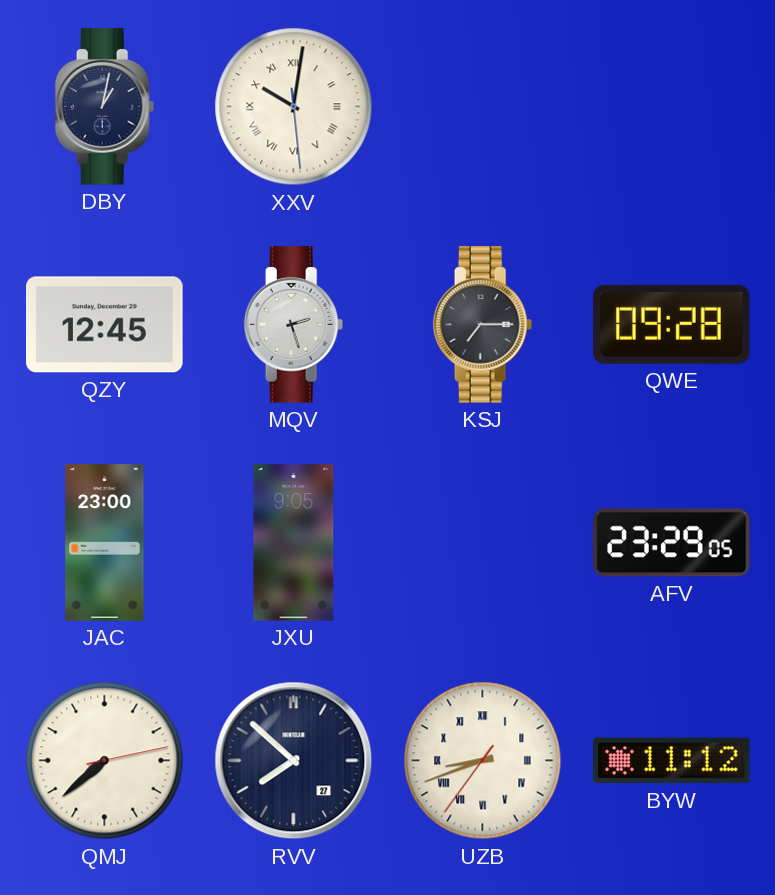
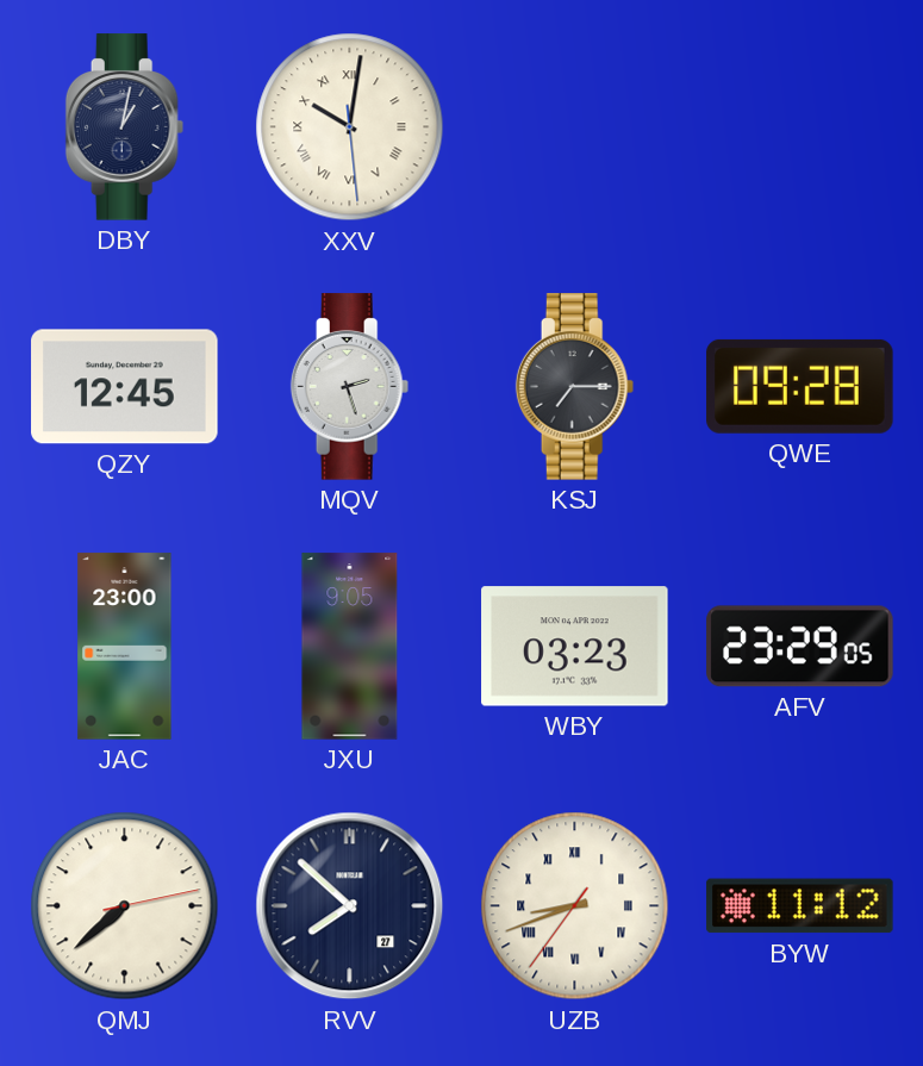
WBY: none -> 03:23
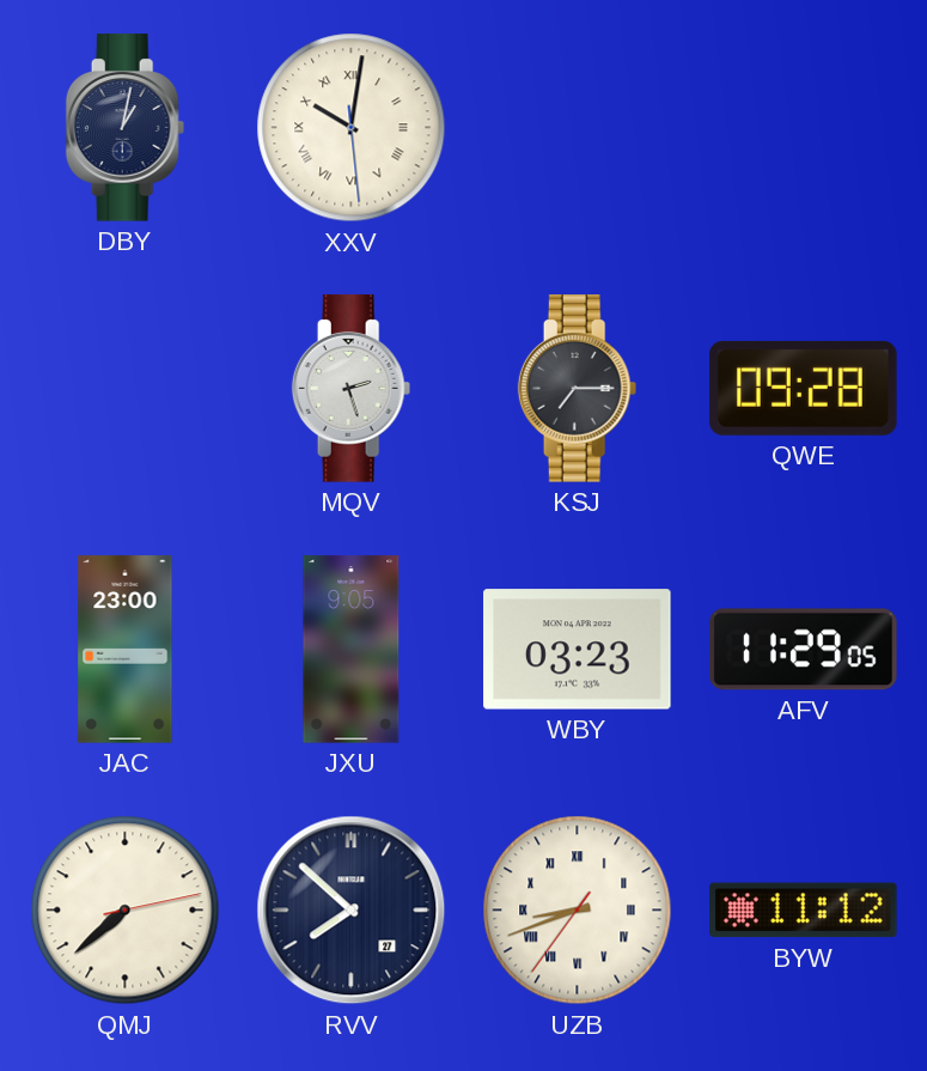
QZY: 12:45 -> none
AFV: 23:29 -> 11:29
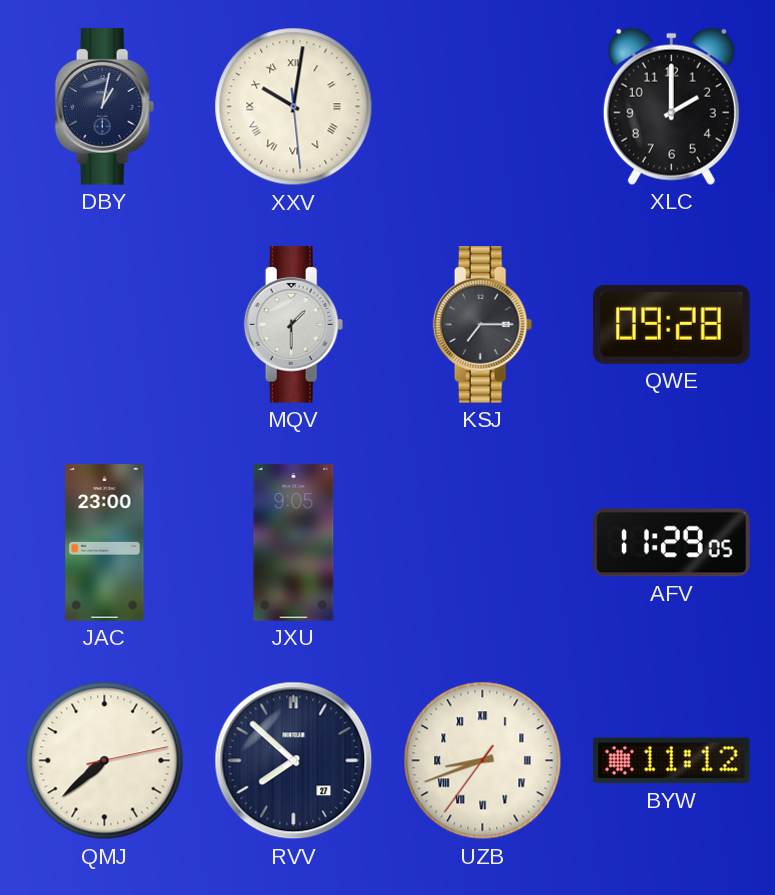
XLC: none -> 2:00
MQV: 2:27 -> 1:30
WBY: 03:23 -> none
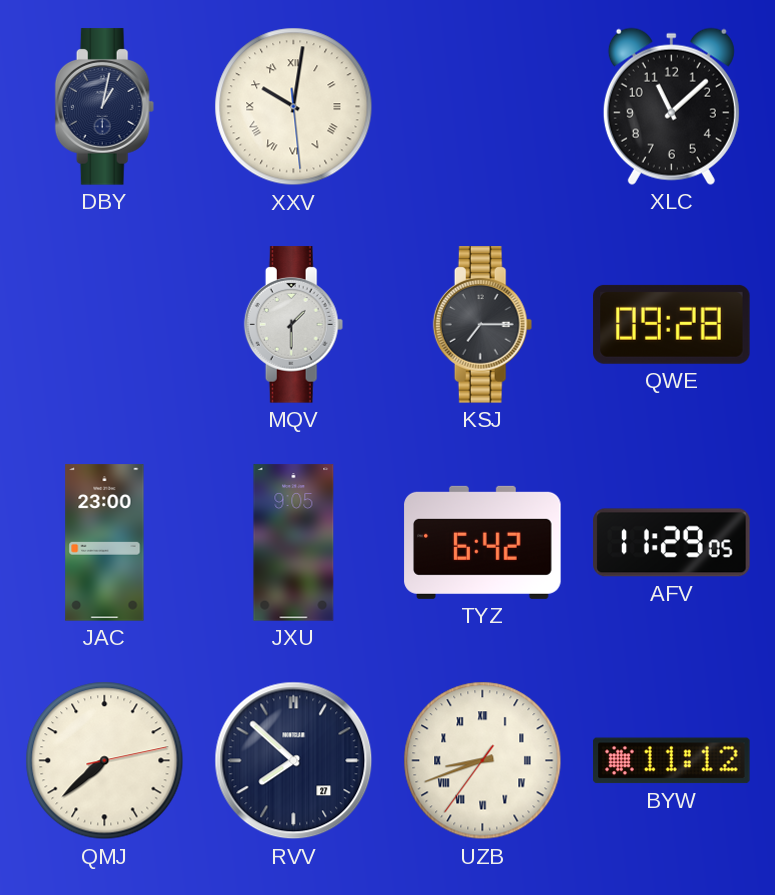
XLC: 2:00 -> 11:08
TYZ: none -> 6:42
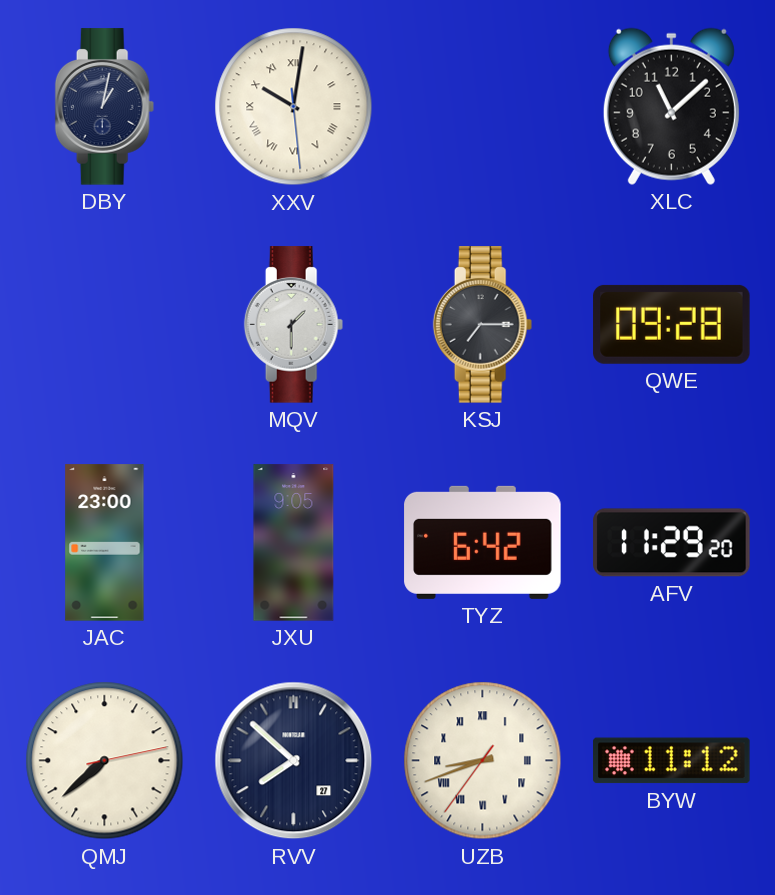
AFV: 11:29:05 -> 11:29:20
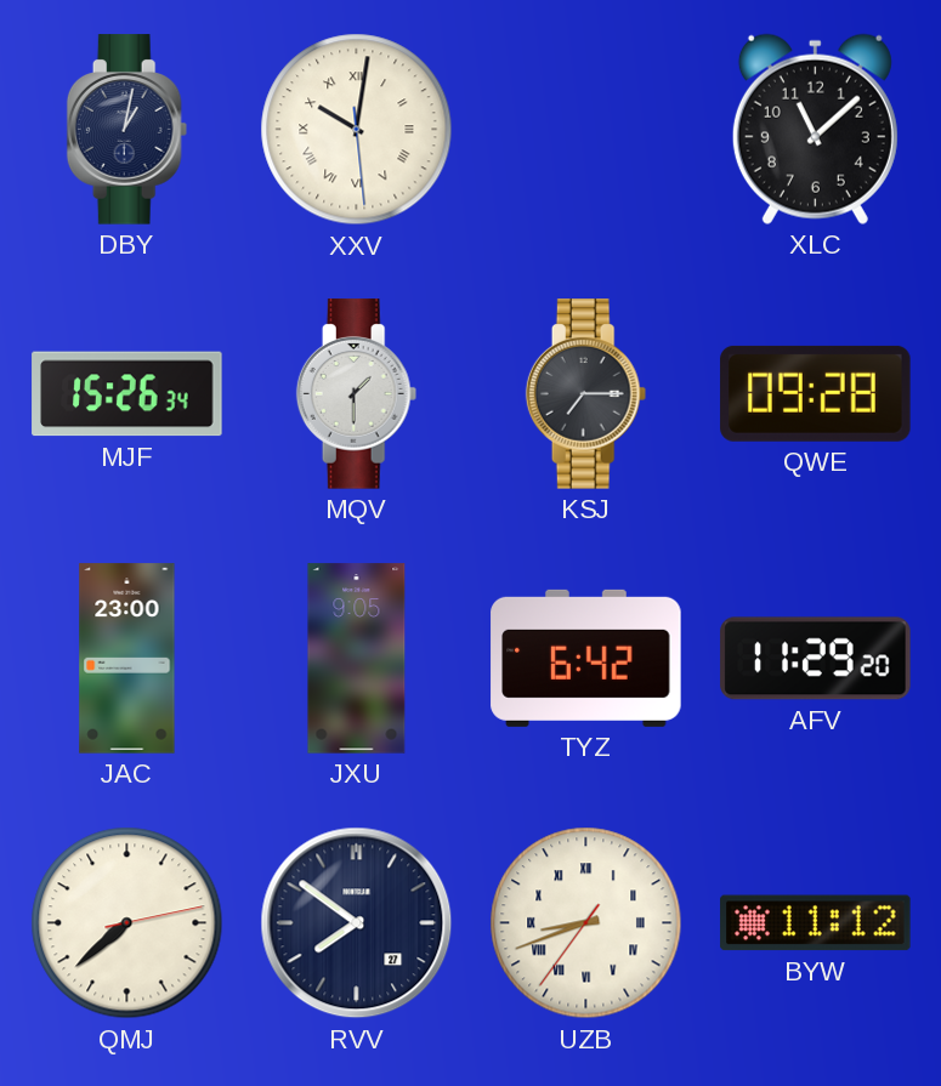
MJF: none -> 15:26
RVV: 7:52 -> 7:51
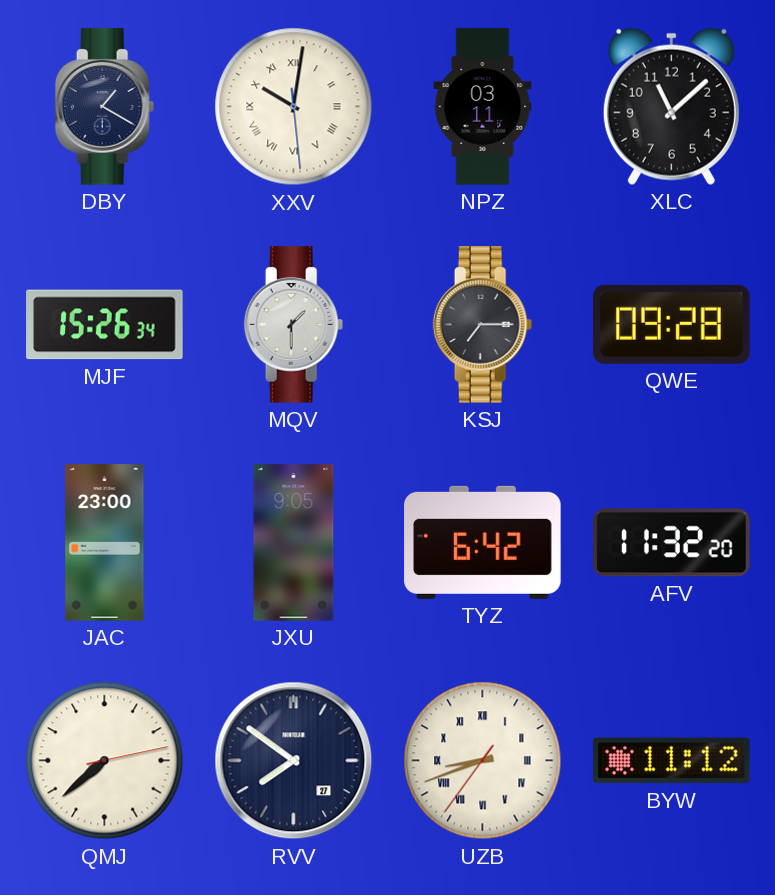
DBY: 1:02 -> 1:20
NPZ: none -> 03:11
AFV: 11:29 -> 11:32
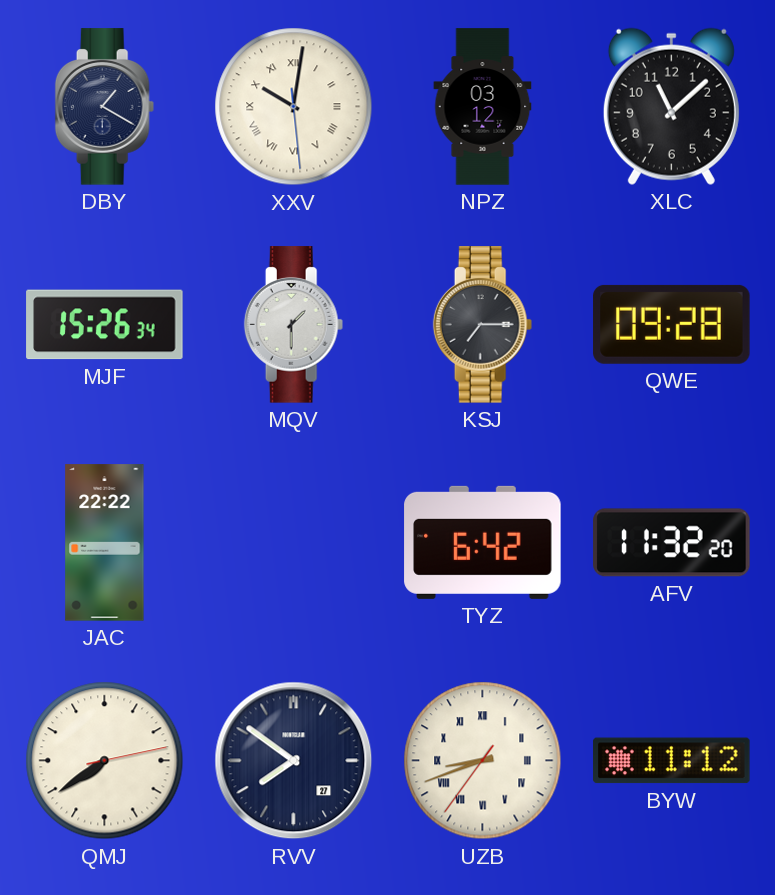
NPZ: 03:11 -> 03:12
JAC: 23:00 -> 22:22
JXU: 9:05 -> none
QMJ: 7:38 -> 7:39
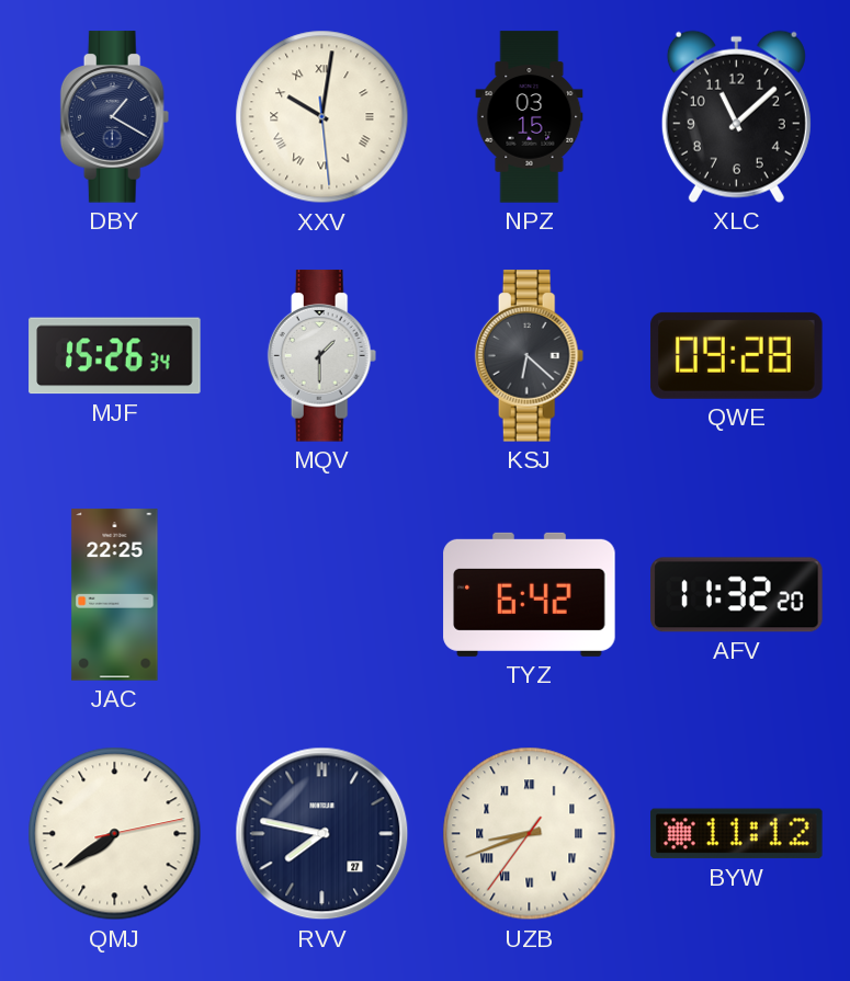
NPZ: 03:12 -> 03:15
KSJ: 7:15 -> 6:22
JAC: 22:22 -> 22:25
RVV: 7:51 -> 7:47
